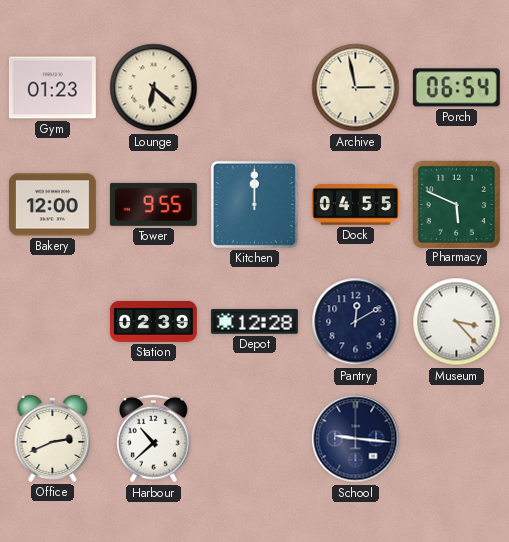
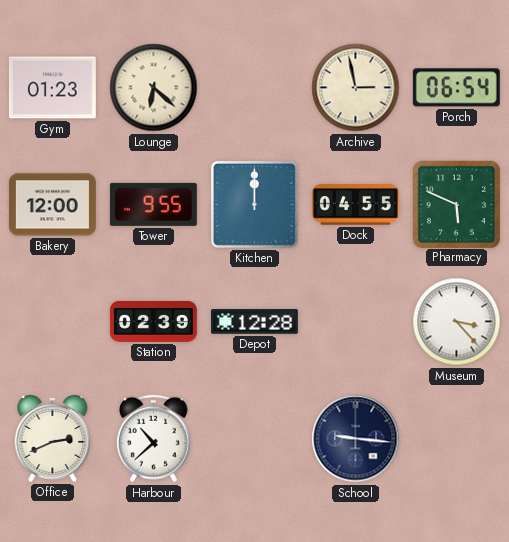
Pantry: 12:10 -> none
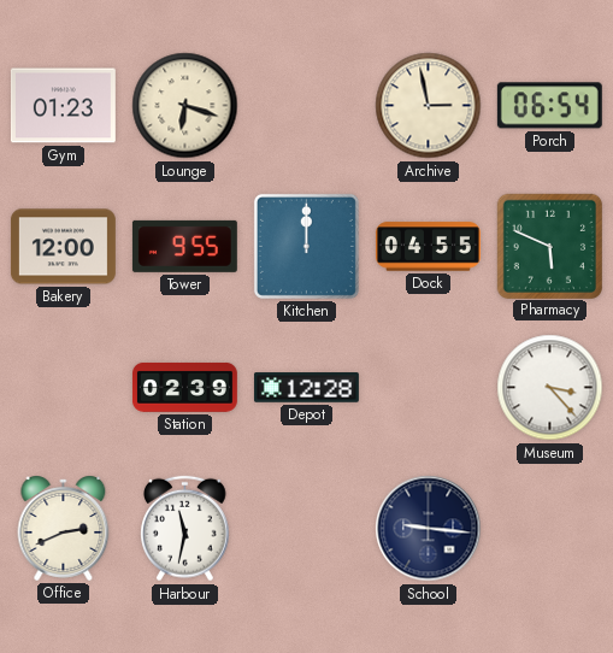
Lounge: 6:22 -> 6:18
Harbour: 10:38 -> 11:32
